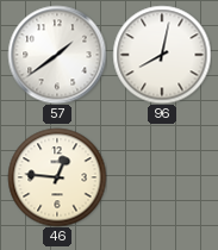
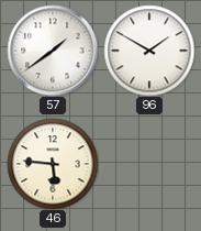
96: 8:02 -> 1:50
46: 12:46 -> 5:46
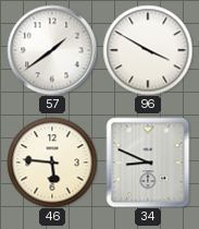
96: 1:50 -> 3:50
34: none -> 8:49
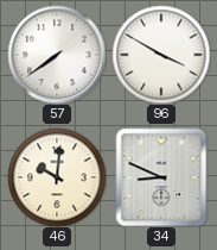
57: 1:39 -> 7:39
46: 5:46 -> 10:01
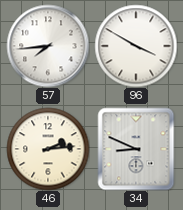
57: 7:39 -> 7:44
46: 10:01 -> 2:14
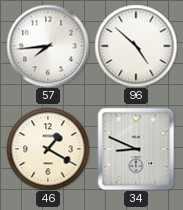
96: 3:50 -> 4:52
46: 2:14 -> 1:20
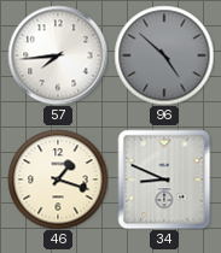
96 dial: white -> grey
46: 1:20 -> 1:18
